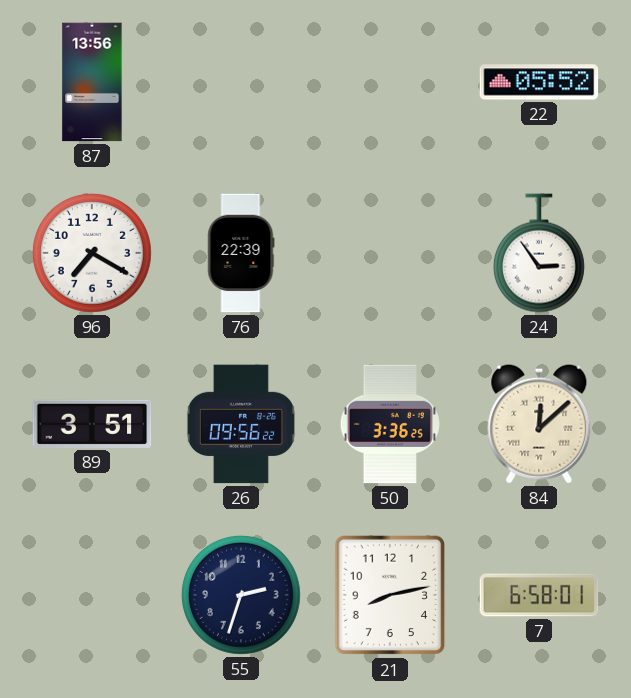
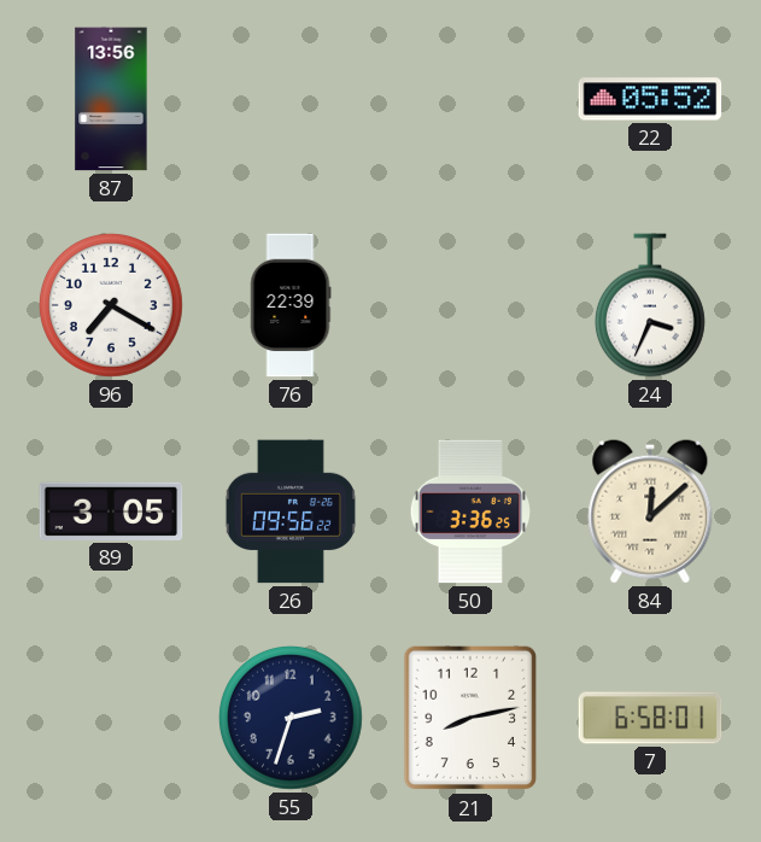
24: 2:54 -> 3:34
89: 3:51 -> 3:05
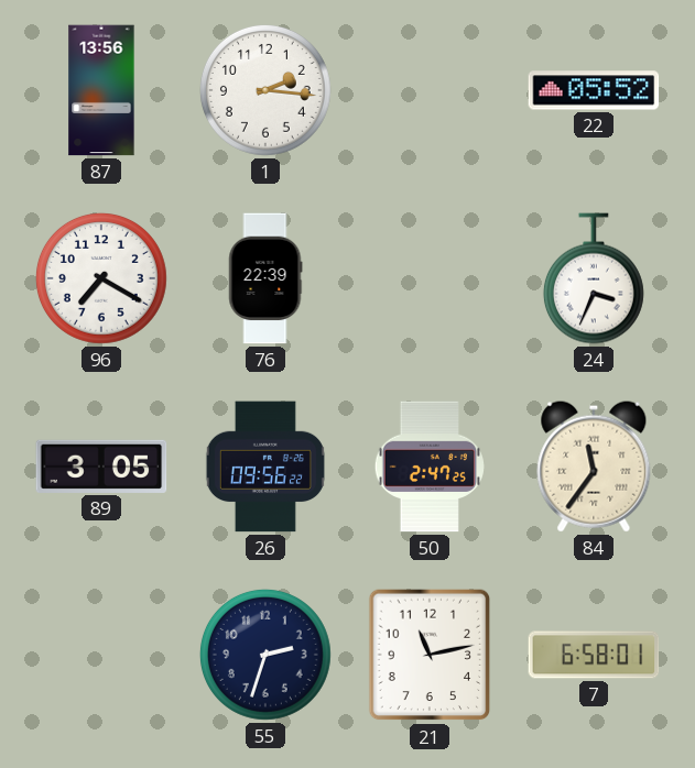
1: none -> 2:16
50: 3:36 -> 2:47
84: 12:08 -> 11:36
21: 8:13 -> 11:13
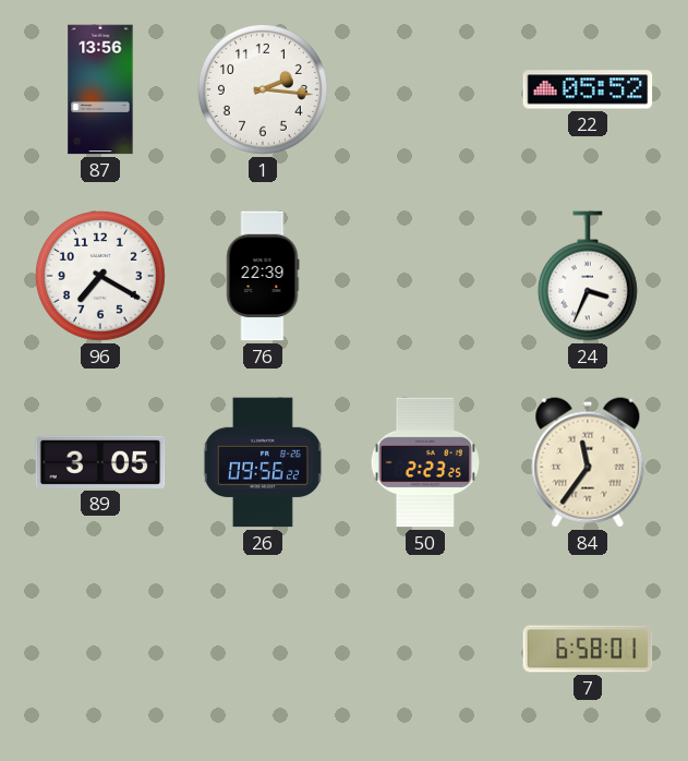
50: 2:47 -> 2:23
55: 2:33 -> none
21: 11:13 -> none
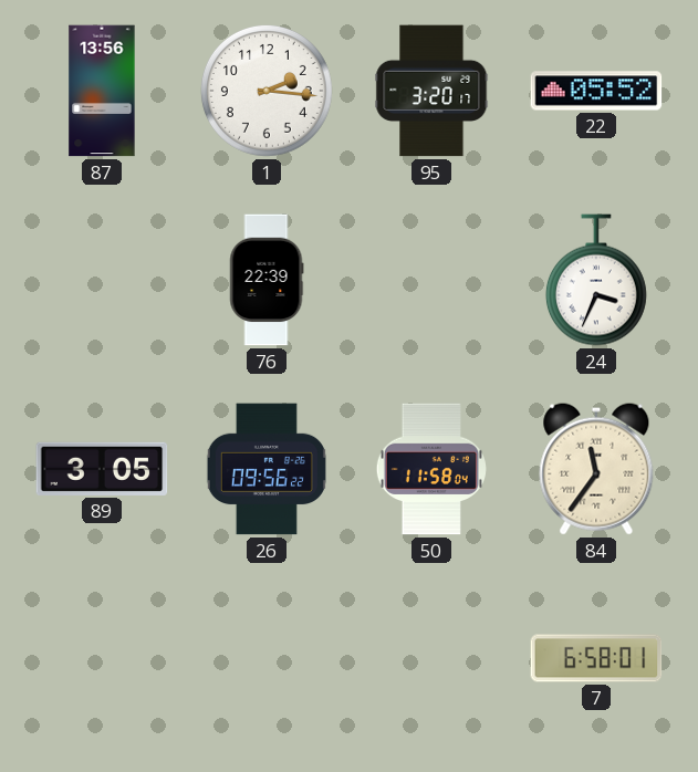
95: none -> 3:20
96: 7:20 -> none
50: 2:23 -> 11:58
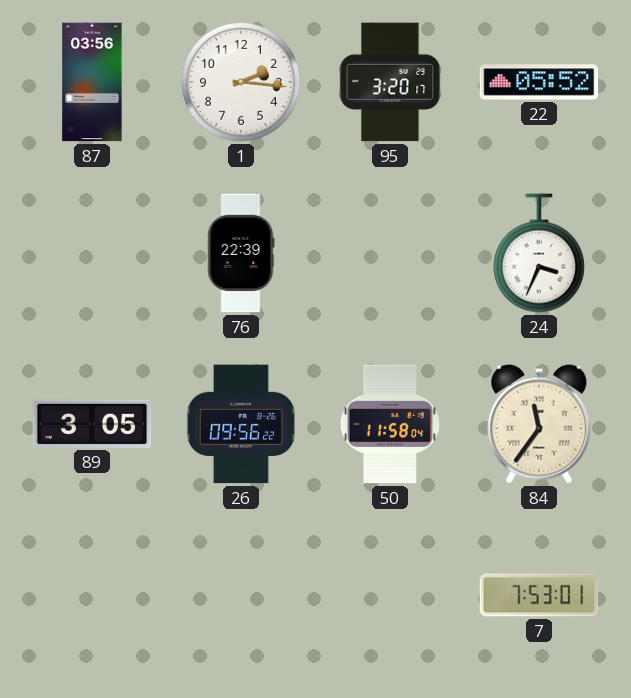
87: 13:56 -> 03:56
7: 6:58 -> 7:53
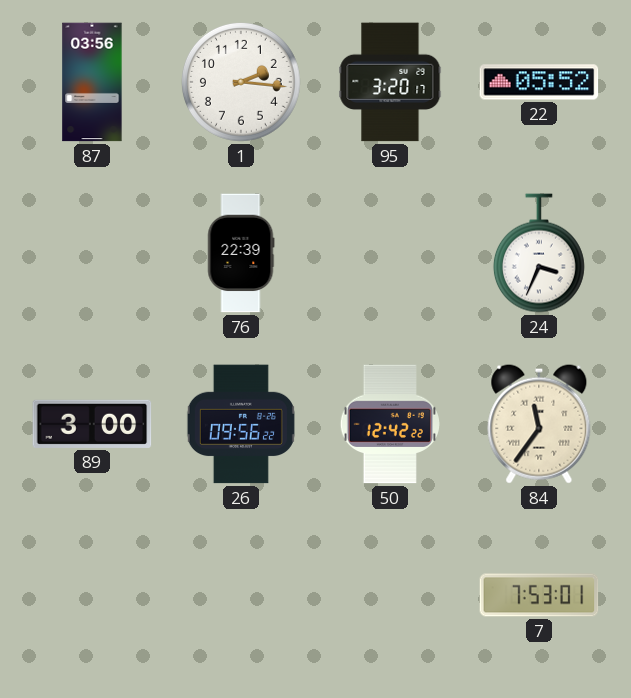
89: 3:05 -> 3:00
50: 11:58 -> 12:42
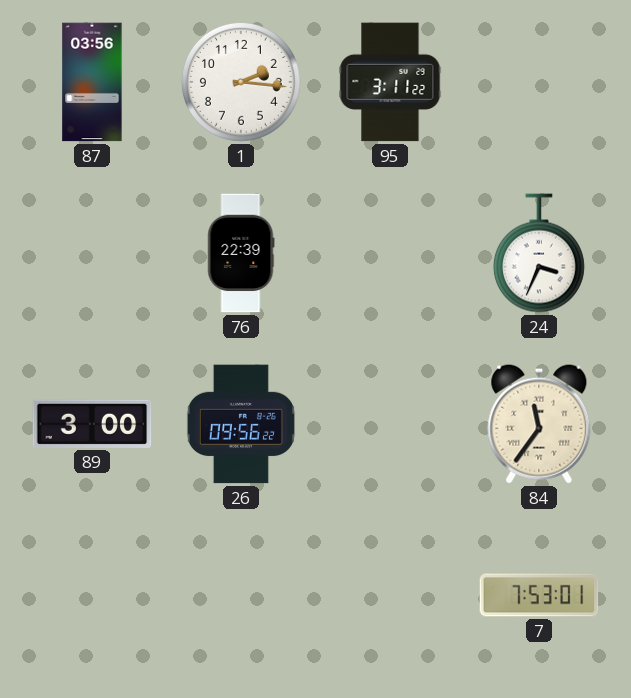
95: 3:20 -> 3:11
22: 05:52 -> none
50: 12:42 -> none
